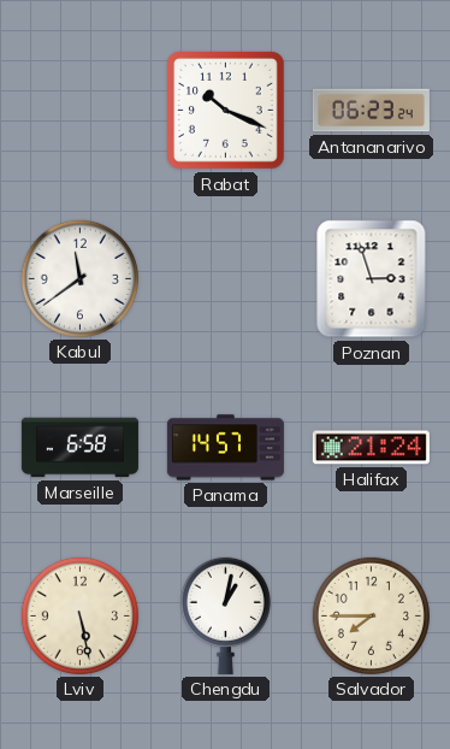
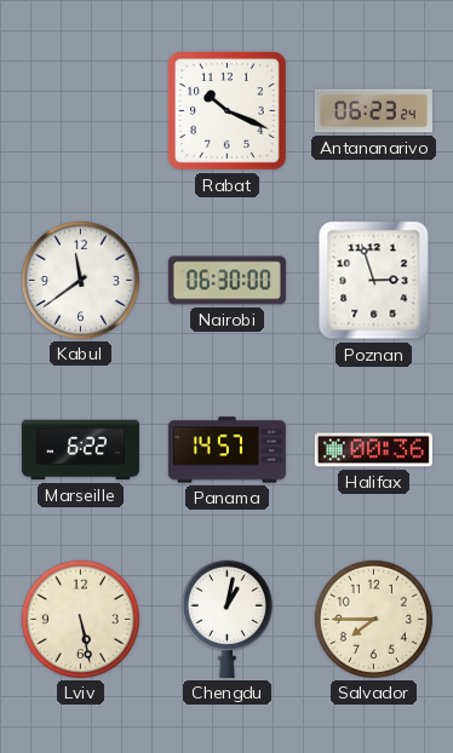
Nairobi: none -> 06:30
Marseille: 6:58 -> 6:22
Halifax: 21:24 -> 00:36
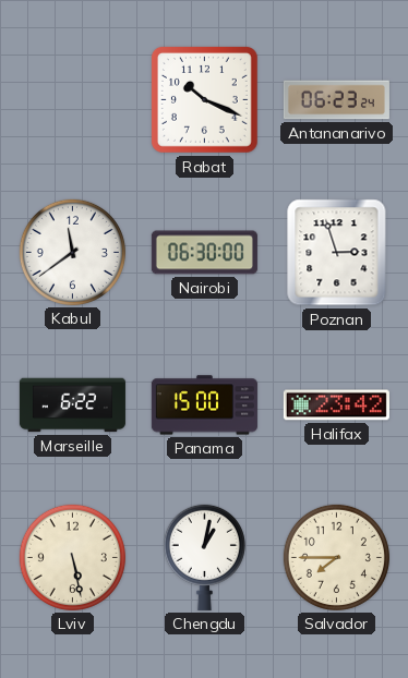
Panama: 14:57 -> 15:00
Halifax: 00:36 -> 23:42
